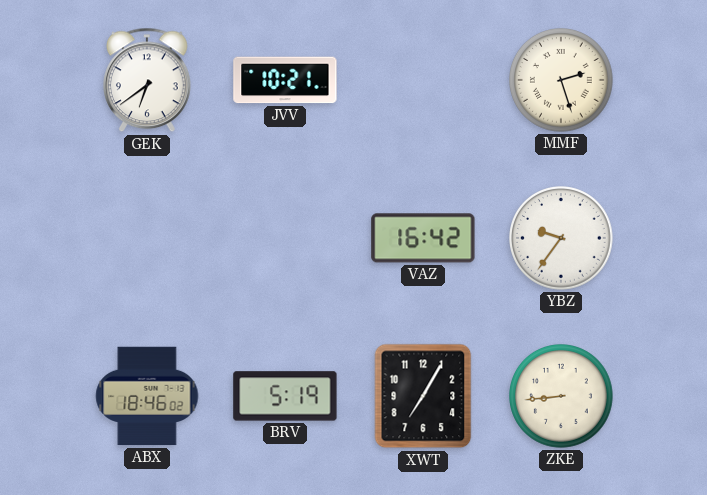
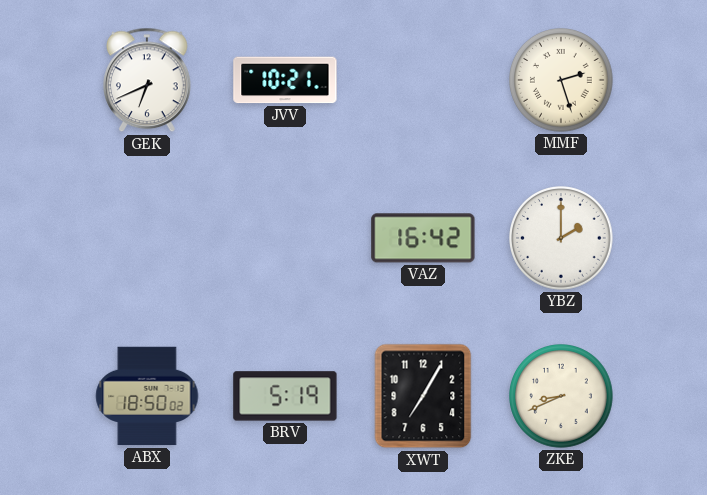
GEK: 6:39 -> 6:41
YBZ: 9:36 -> 2:00
ABX: 18:46 -> 18:50
ZKE: 8:44 -> 8:41
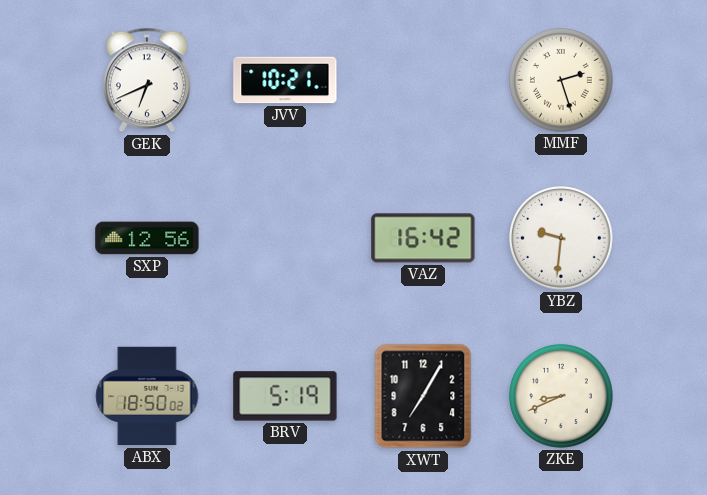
SXP: none -> 12:56
YBZ: 2:00 -> 9:31
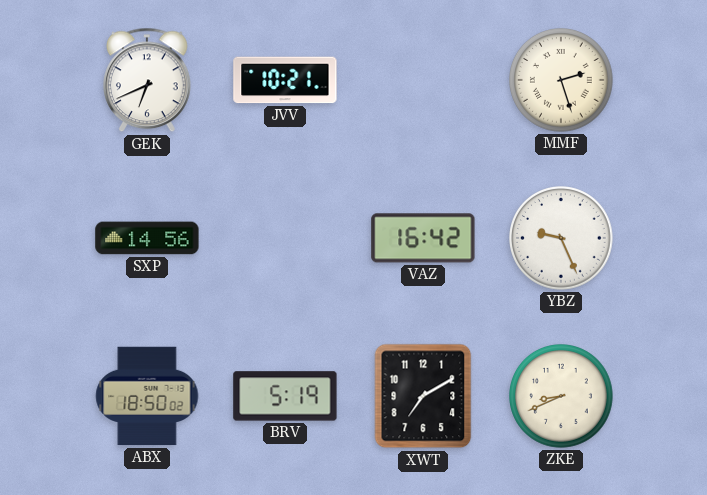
SXP: 12:56 -> 14:56
YBZ: 9:31 -> 9:26
XWT: 7:05 -> 7:10
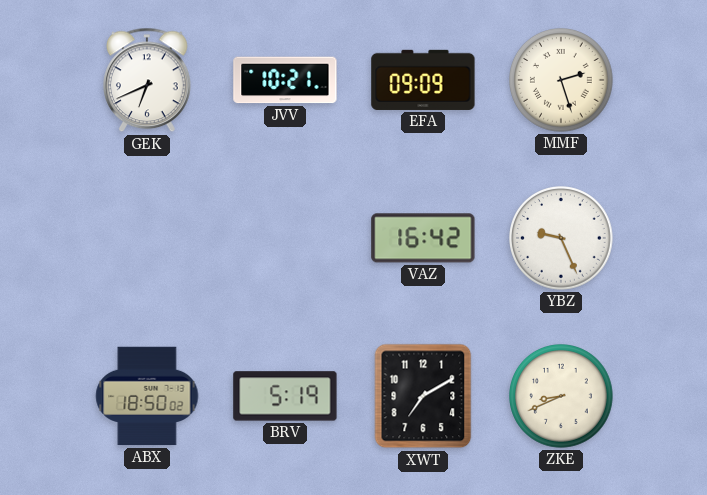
EFA: none -> 09:09
SXP: 14:56 -> none
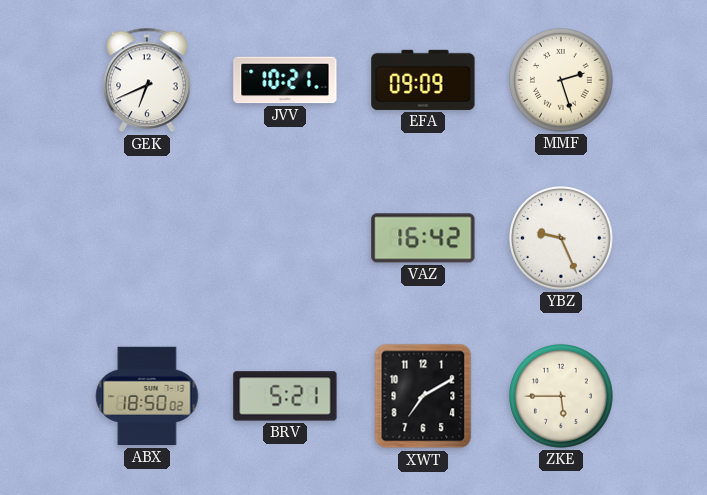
BRV: 5:19 -> 5:21
ZKE: 8:41 -> 5:45
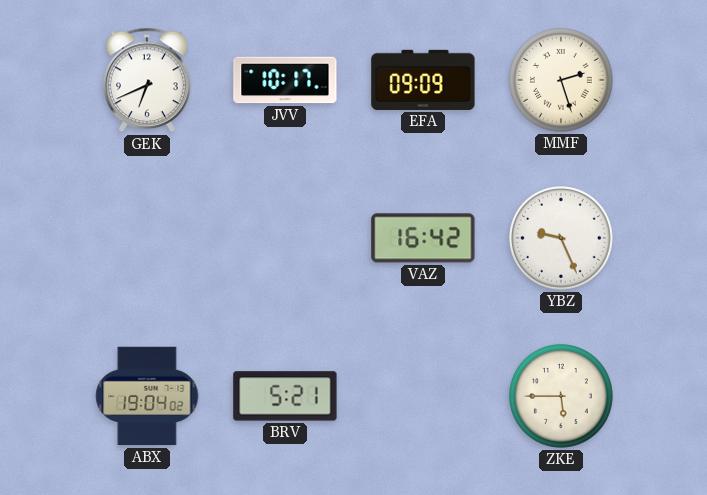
JVV: 10:21 -> 10:17
ABX: 18:50 -> 19:04
XWT: 7:10 -> none
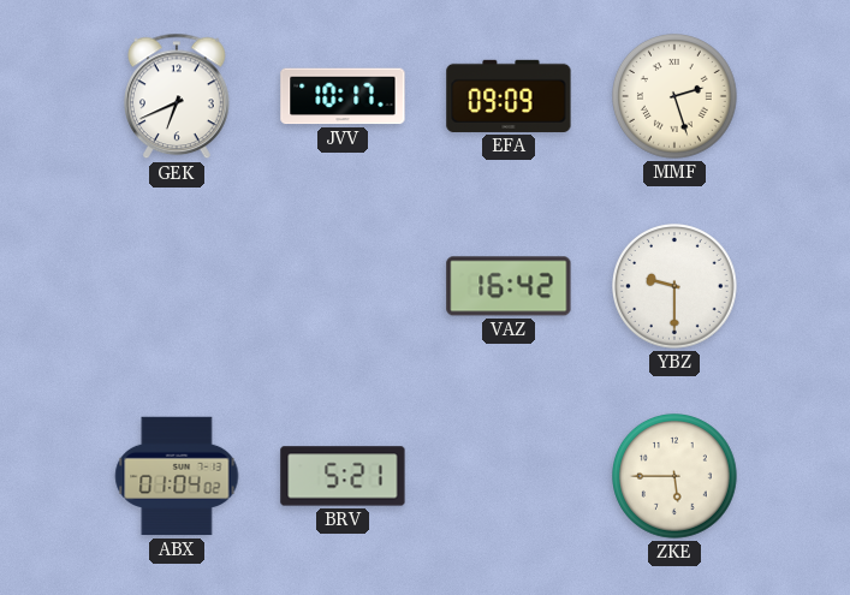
YBZ: 9:26 -> 9:30
ABX: 19:04 -> 01:04
